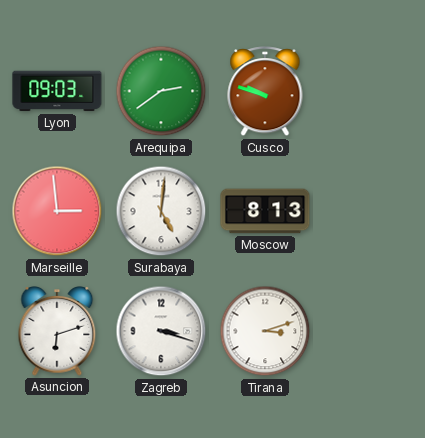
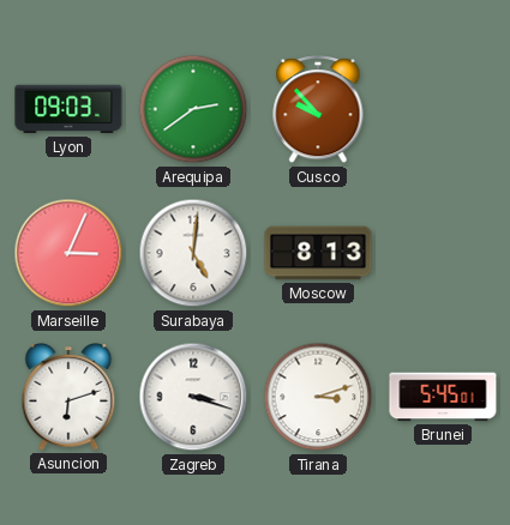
Cusco: 9:48 -> 9:53
Marseille: 2:59 -> 3:04
Brunei: none -> 5:45
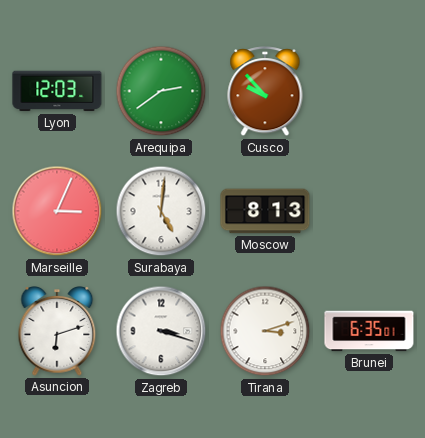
Lyon: 09:03 -> 12:03
Brunei: 5:45 -> 6:35
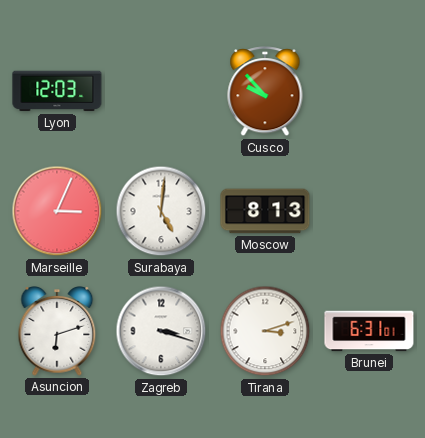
Arequipa: 2:39 -> none
Brunei: 6:35 -> 6:31
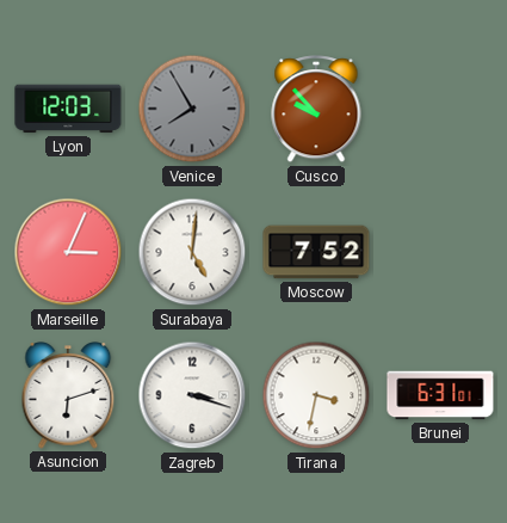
Venice: none -> 7:55
Moscow: 8:13 -> 7:52
Tirana: 3:12 -> 3:32
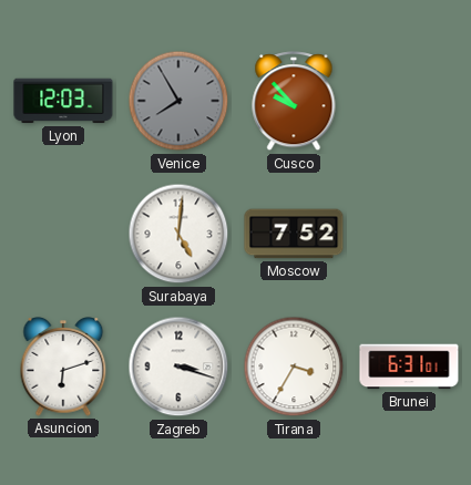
Marseille: 3:04 -> none
Tirana: 3:32 -> 3:35
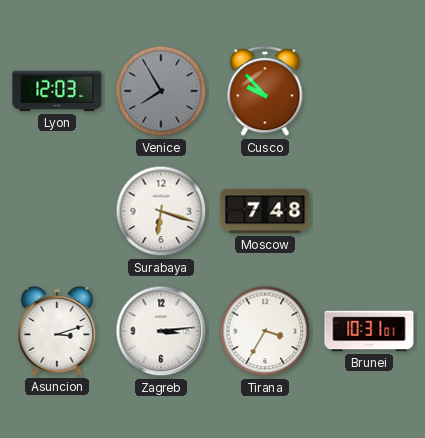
Surabaya: 5:01 -> 6:18
Moscow: 7:52 -> 7:48
Asuncion: 6:12 -> 3:12
Zagreb: 3:18 -> 3:14
Brunei: 6:31 -> 10:31
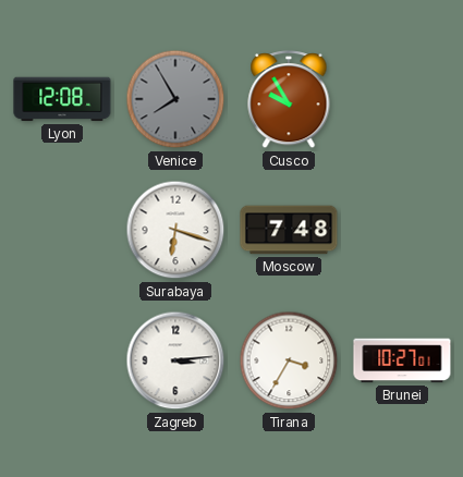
Lyon: 12:03 -> 12:08
Cusco: 9:53 -> 9:55
Asuncion: 3:12 -> none
Brunei: 10:31 -> 10:27
